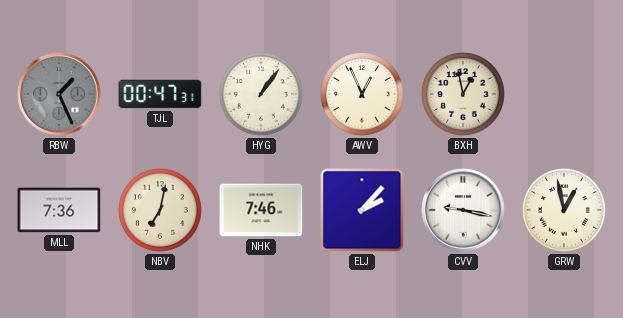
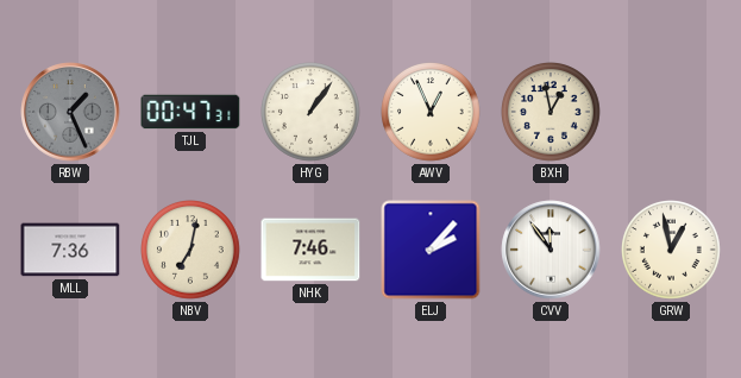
CVV: 9:17 -> 11:54
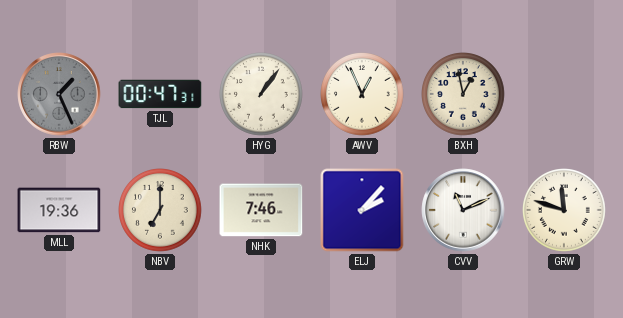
MLL: 7:36 -> 19:36
NBV: 7:02 -> 7:00
CVV: 11:54 -> 11:11
GRW: 12:58 -> 11:48
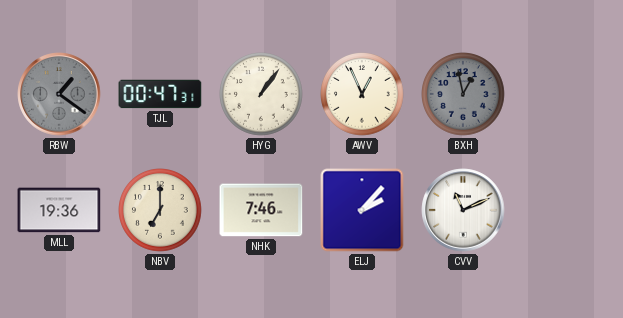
RBW: 1:26 -> 1:21
BXH dial: cream -> grey
GRW: 11:48 -> none
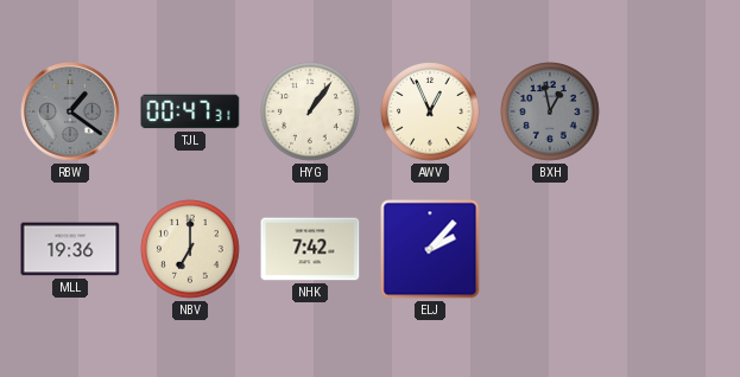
NHK: 7:46 -> 7:42
CVV: 11:11 -> none
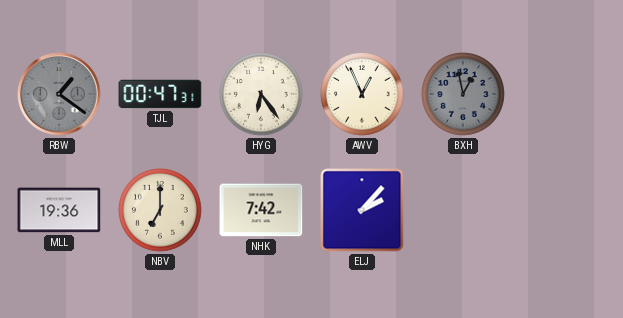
HYG: 1:06 -> 6:24
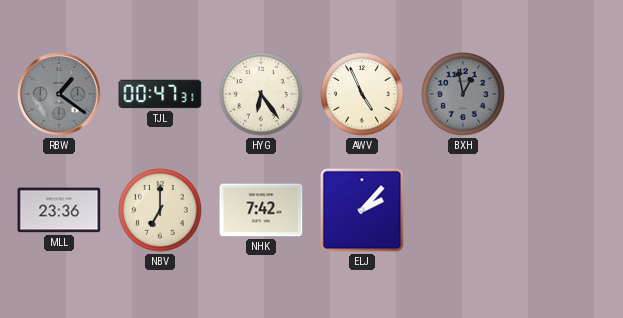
AWV: 12:56 -> 4:56
MLL: 19:36 -> 23:36
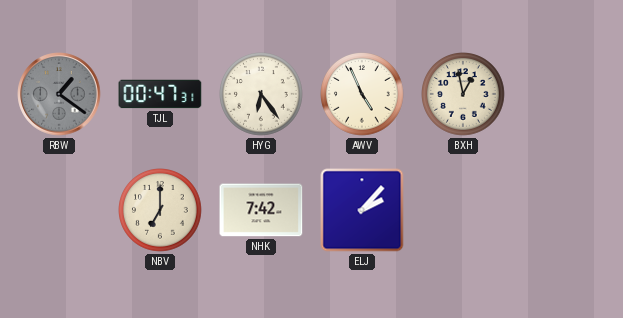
BXH dial: grey -> cream
MLL: 23:36 -> none
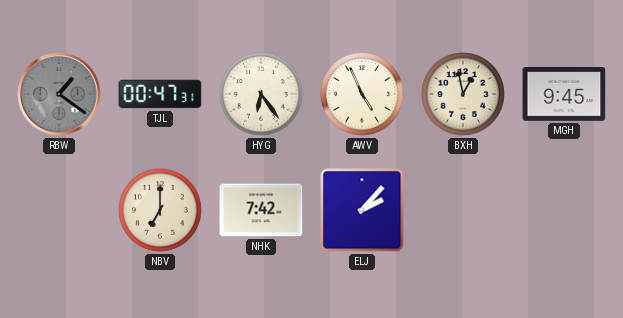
MGH: none -> 9:45
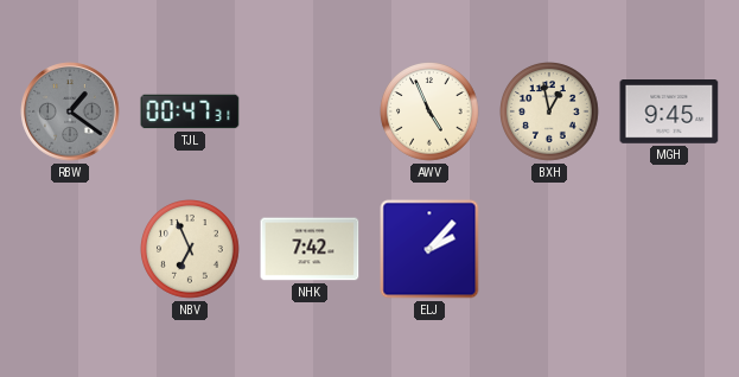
HYG: 6:24 -> none
NBV: 7:00 -> 6:56
